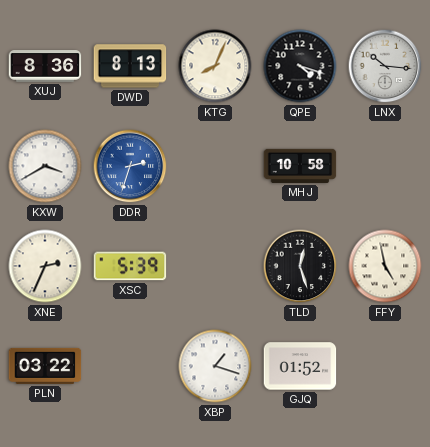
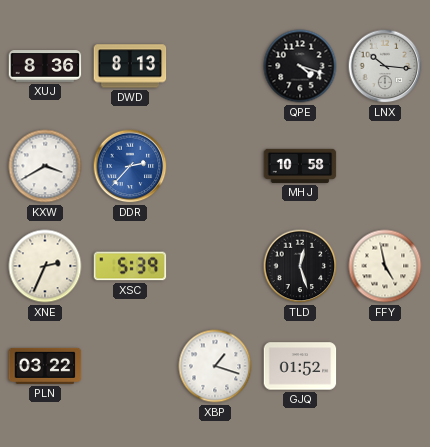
KTG: 8:04 -> none
DDR: 2:33 -> 2:37
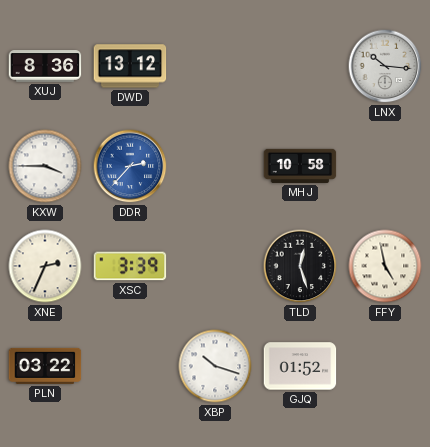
DWD: 8:13 -> 13:12
QPE: 4:18 -> none
KXW: 3:40 -> 3:45
XSC: 5:39 -> 3:39
XBP: 1:18 -> 10:18
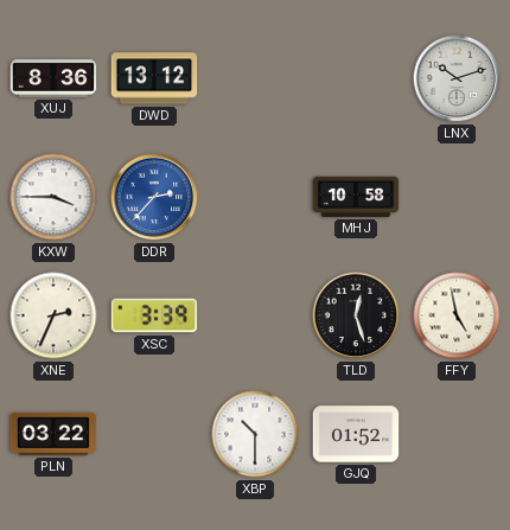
LNX: 10:16 -> 10:12
XBP: 10:18 -> 10:30
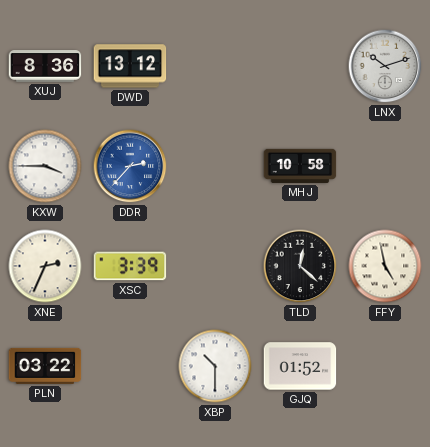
TLD: 12:27 -> 12:22
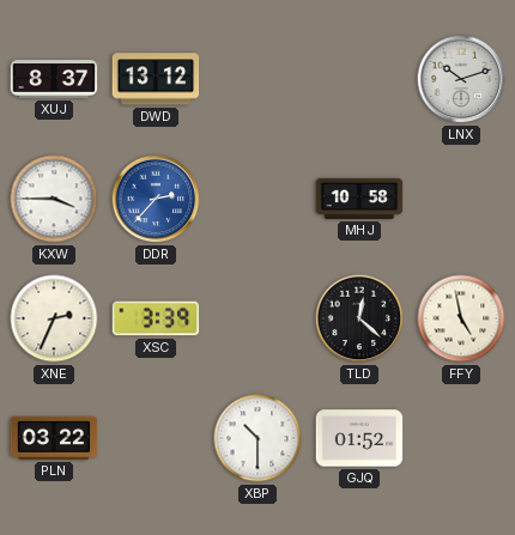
XUJ: 8:36 -> 8:37
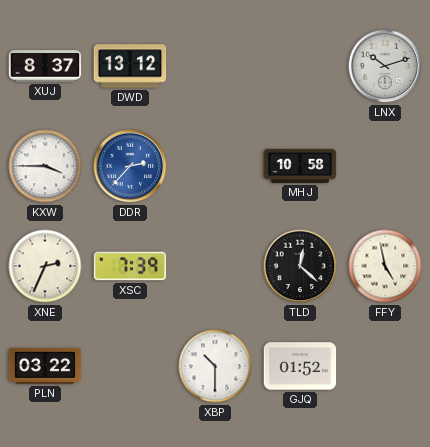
XSC: 3:39 -> 7:39
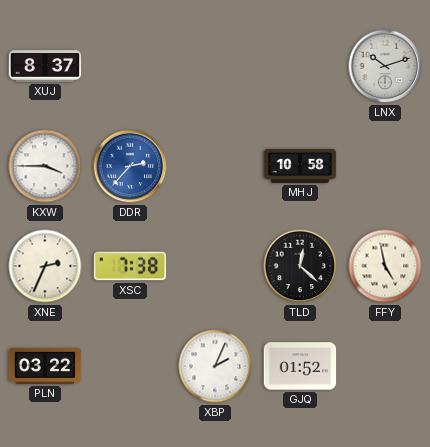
DWD: 13:12 -> none
XSC: 7:39 -> 7:38
XBP: 10:30 -> 2:04
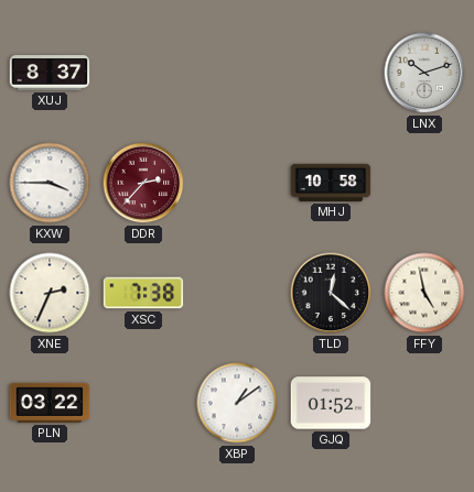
DDR dial: blue -> burgundy
XBP: 2:04 -> 1:09
